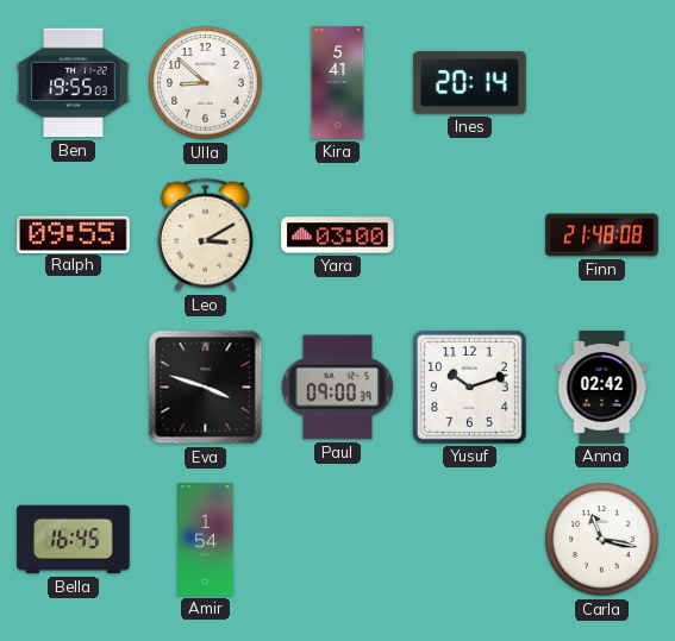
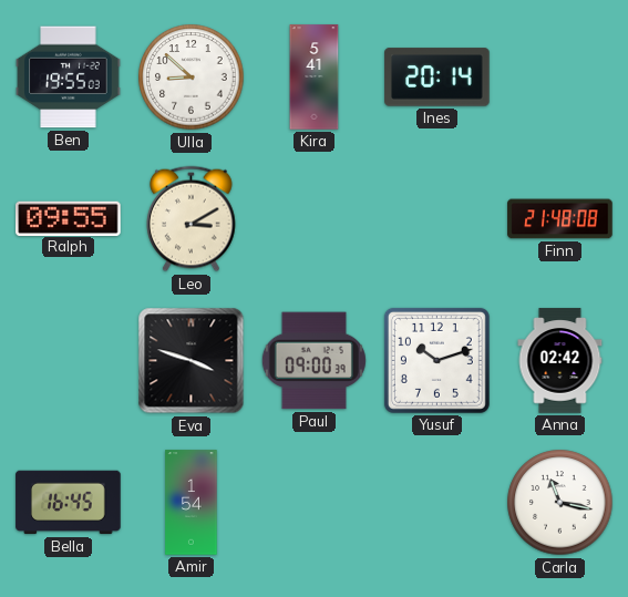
Yara: 03:00 -> none
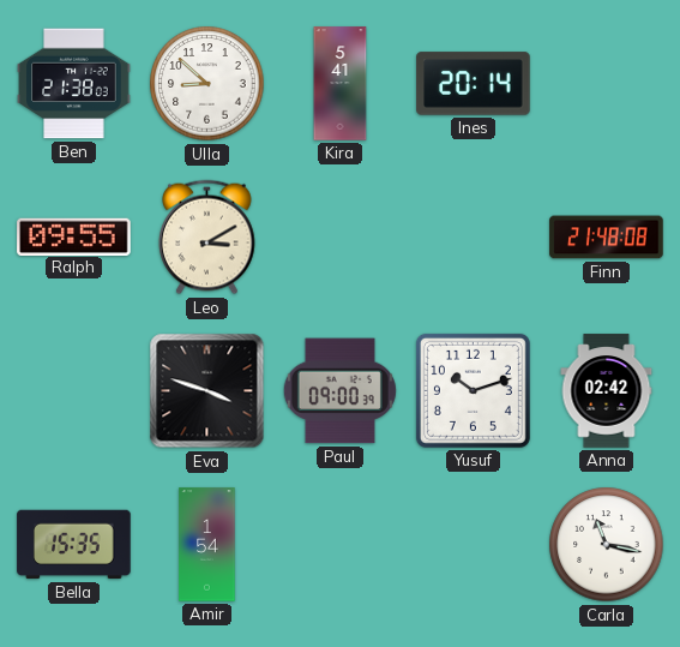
Ben: 19:55 -> 21:38
Bella: 16:45 -> 15:35
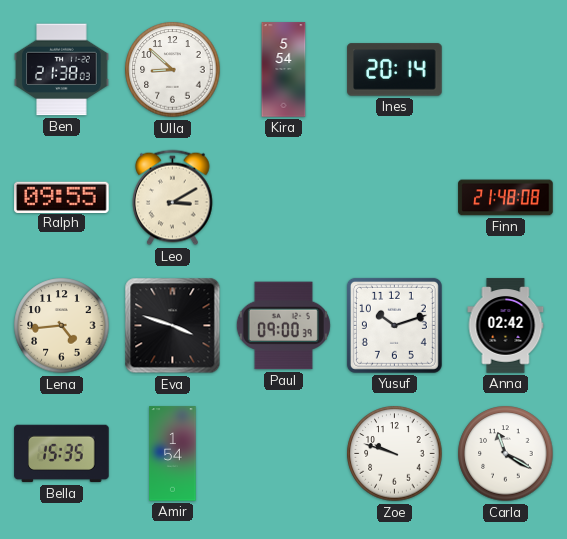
Kira: 5:41 -> 5:54
Lena: none -> 4:44
Zoe: none -> 9:48
Carla: 11:17 -> 11:20
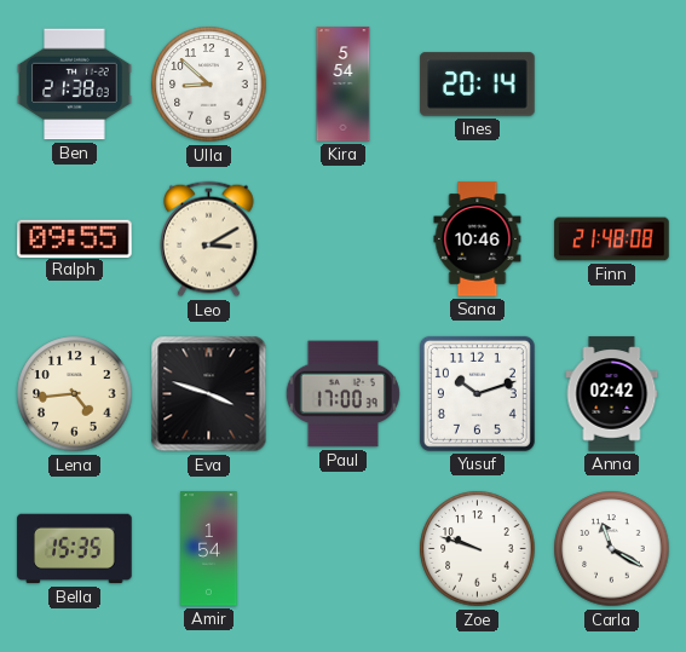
Sana: none -> 10:46
Paul: 09:00 -> 17:00
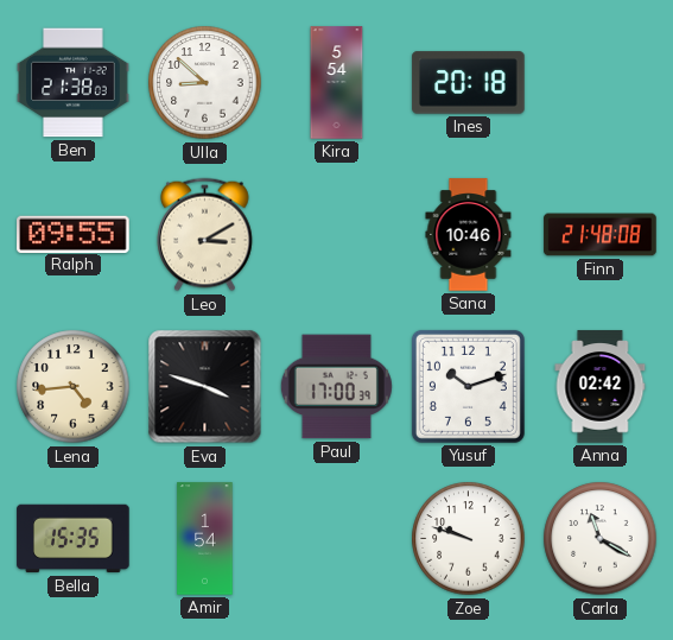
Ines: 20:14 -> 20:18
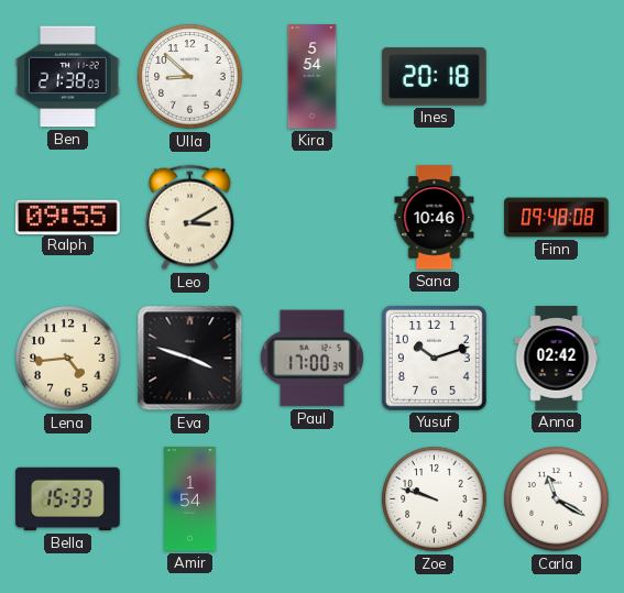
Finn: 21:48 -> 09:48
Bella: 15:35 -> 15:33
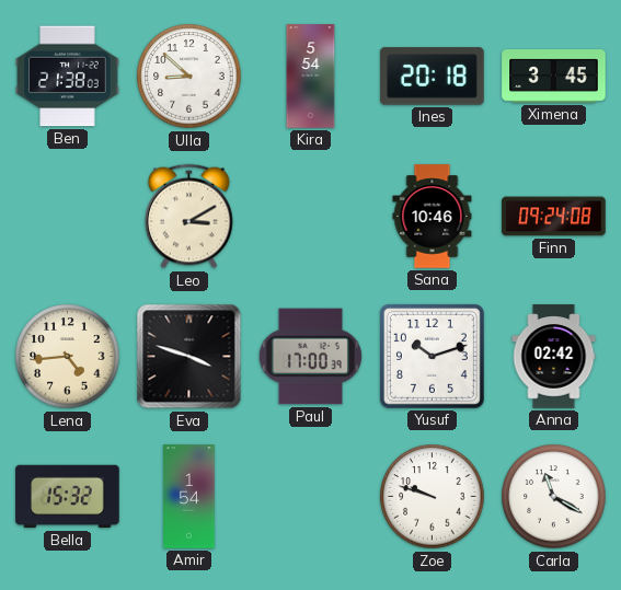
Ximena: none -> 3:45
Ralph: 09:55 -> none
Finn: 09:48 -> 09:24
Bella: 15:33 -> 15:32
